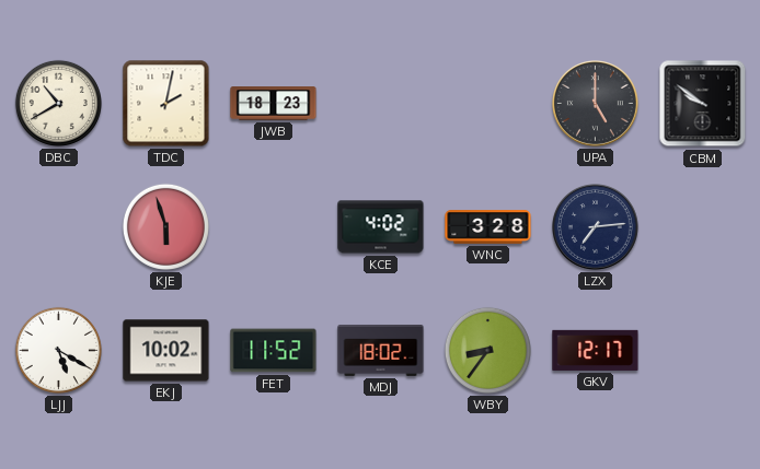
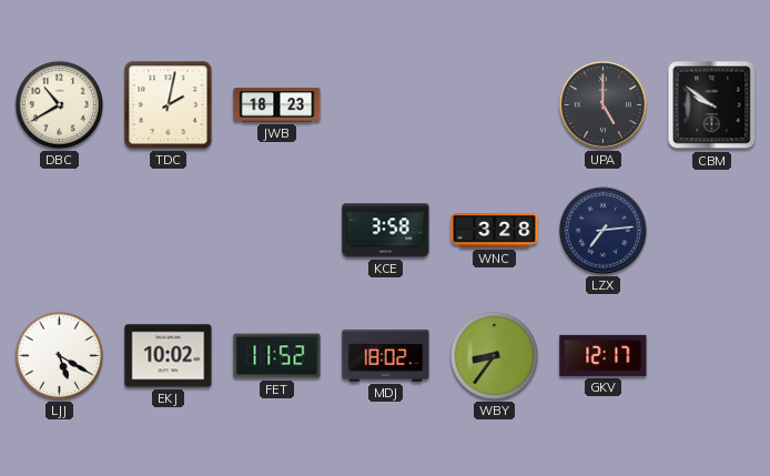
KJE: 5:57 -> none
KCE: 4:02 -> 3:58
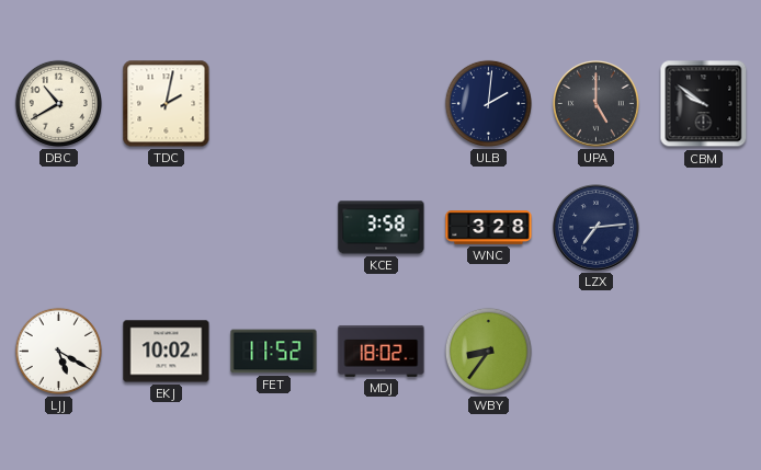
JWB: 18:23 -> none
ULB: none -> 2:01
GKV: 12:17 -> none
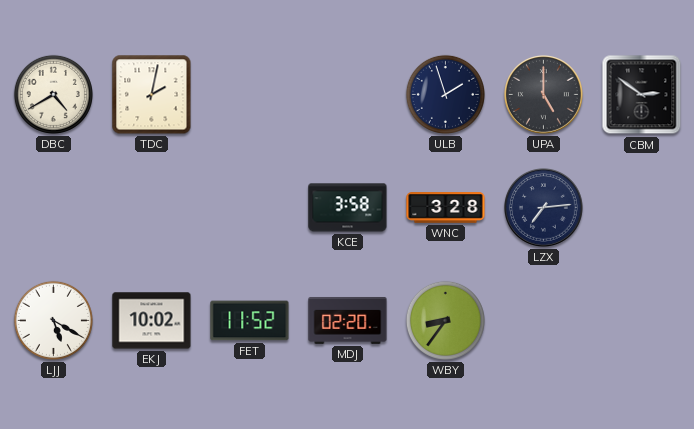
DBC: 10:40 -> 4:40
ULB: 2:01 -> 1:57
CBM: 9:51 -> 2:51
MDJ: 18:02 -> 02:20
